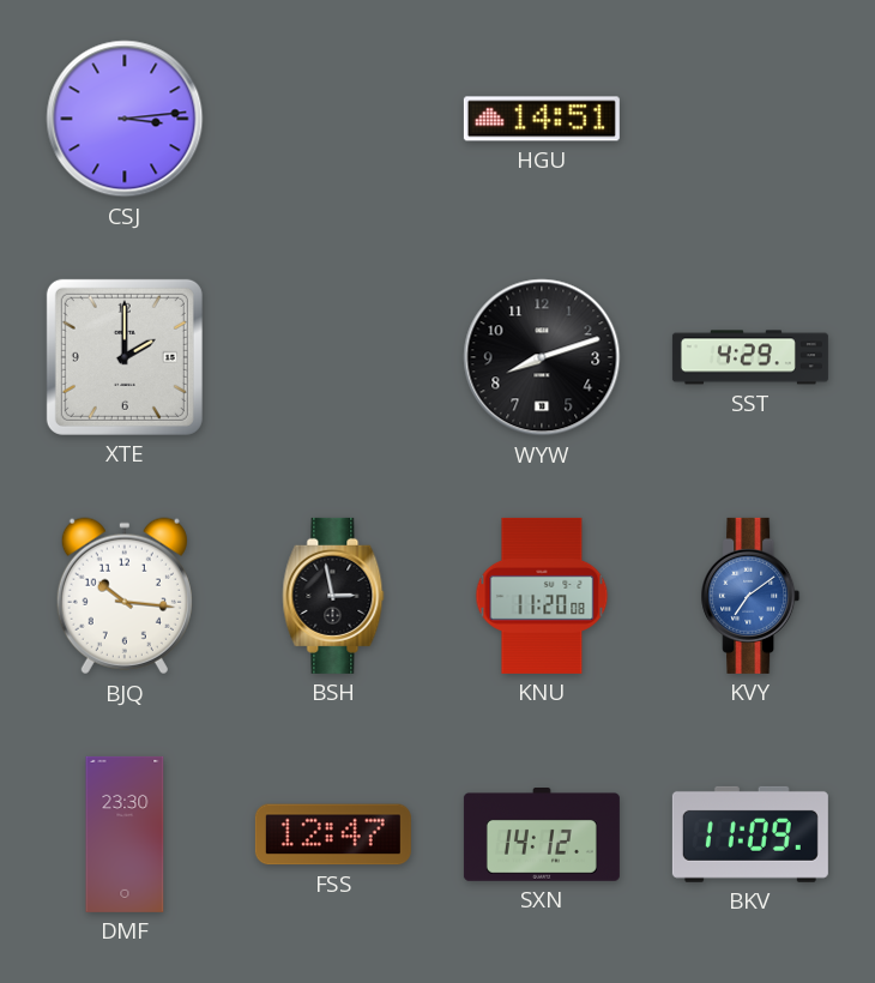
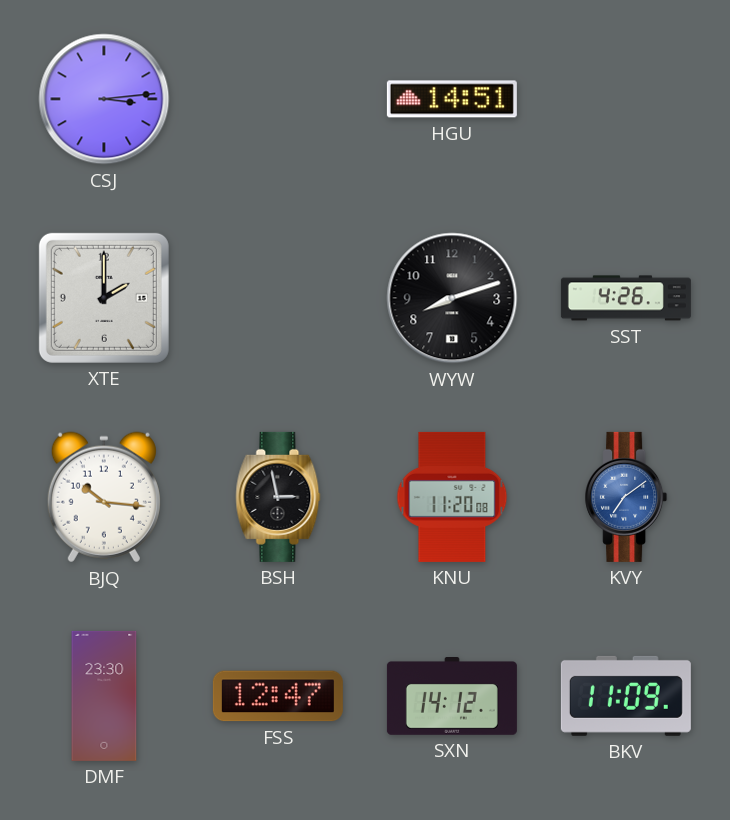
SST: 4:29 -> 4:26
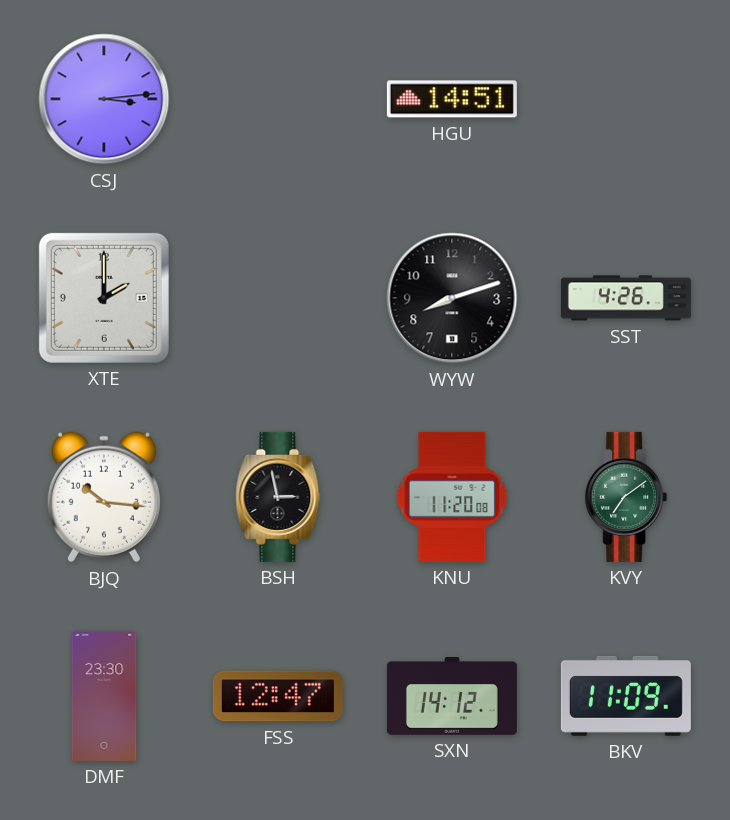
KVY dial: blue -> green
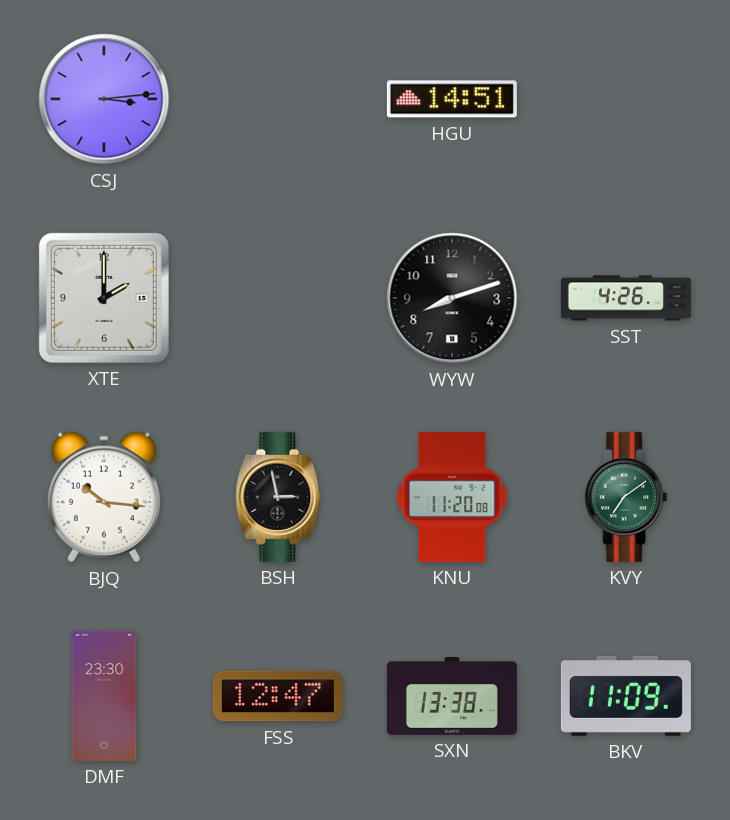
SXN: 14:12 -> 13:38
